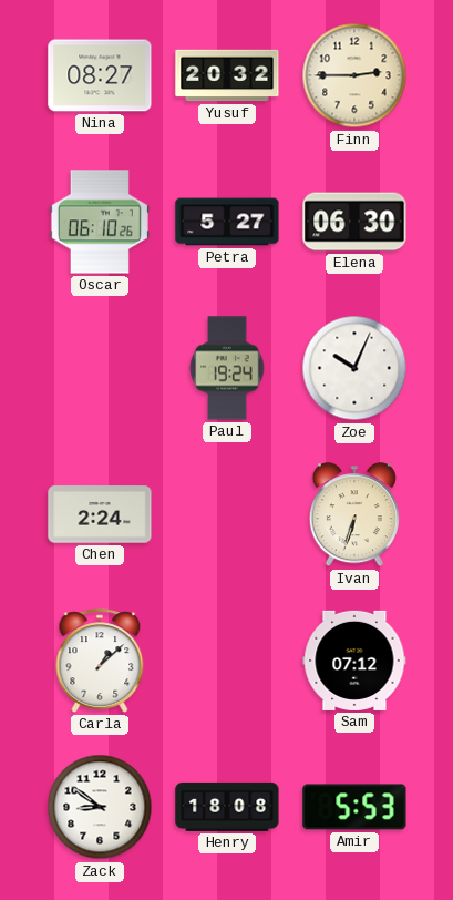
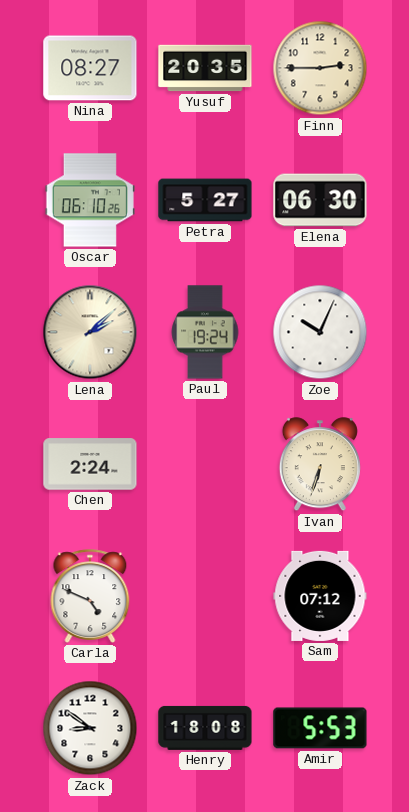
Yusuf: 20:32 -> 20:35
Lena: none -> 2:08
Carla: 1:08 -> 4:49
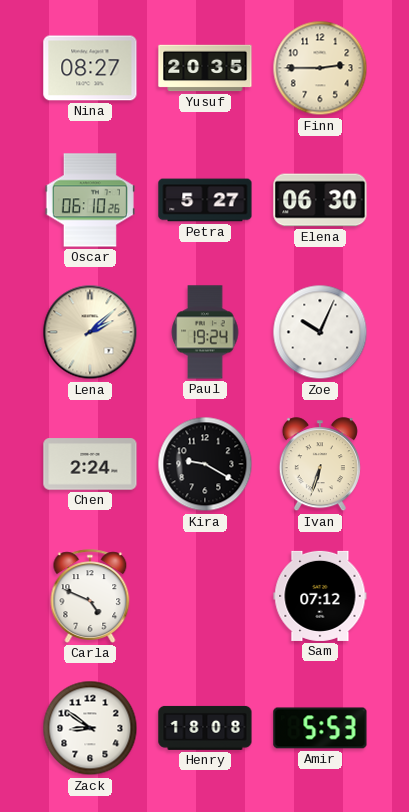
Kira: none -> 9:20
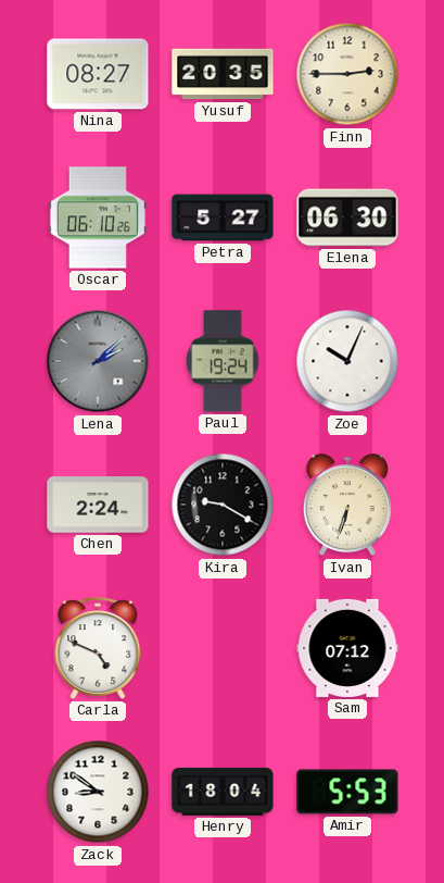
Lena dial: cream -> grey
Henry: 18:08 -> 18:04
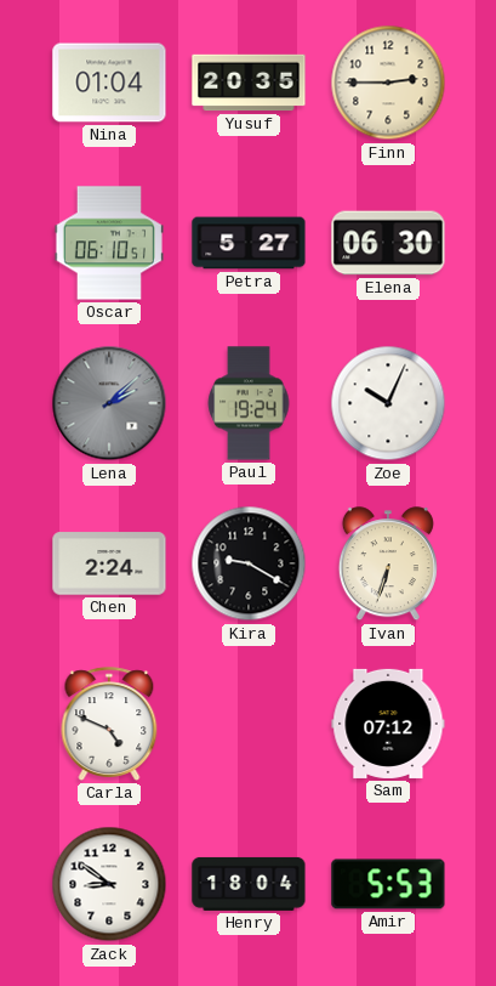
Nina: 08:27 -> 01:04
Oscar: 06:10:26 -> 06:10:51
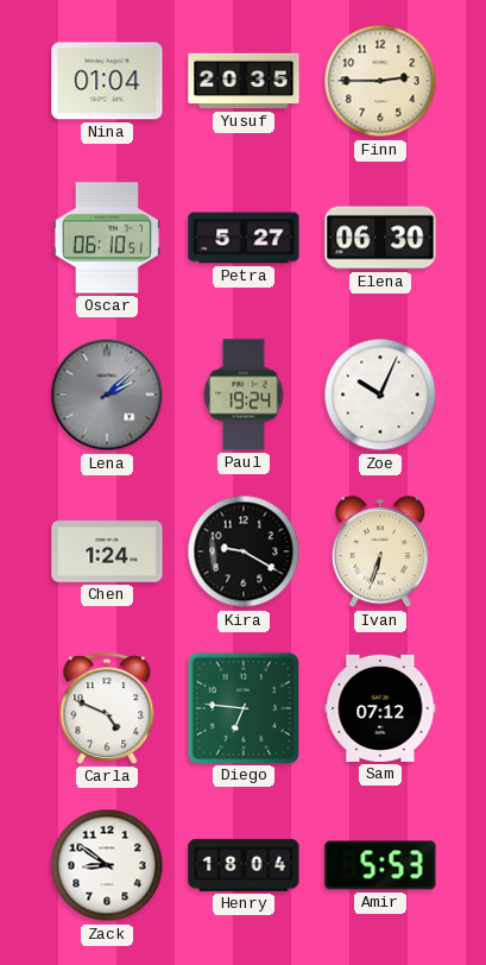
Chen: 2:24 -> 1:24
Diego: none -> 6:46
